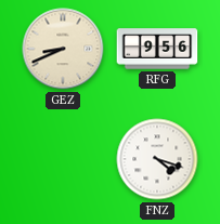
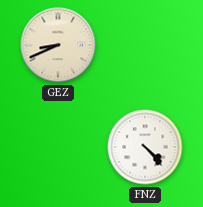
RFG: 9:56 -> none
FNZ: 4:18 -> 4:23
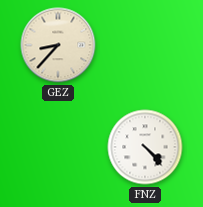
GEZ: 8:41 -> 8:37
